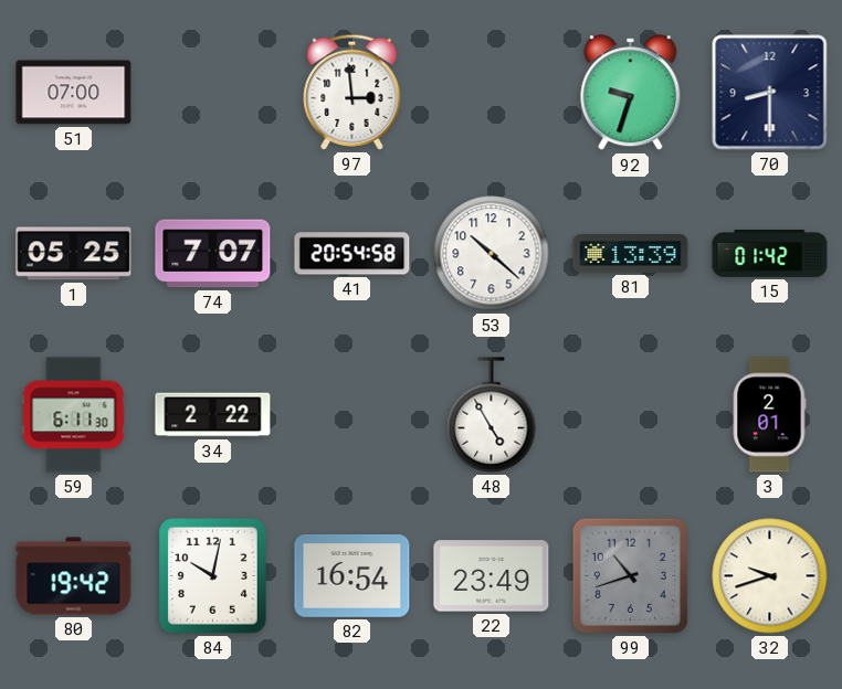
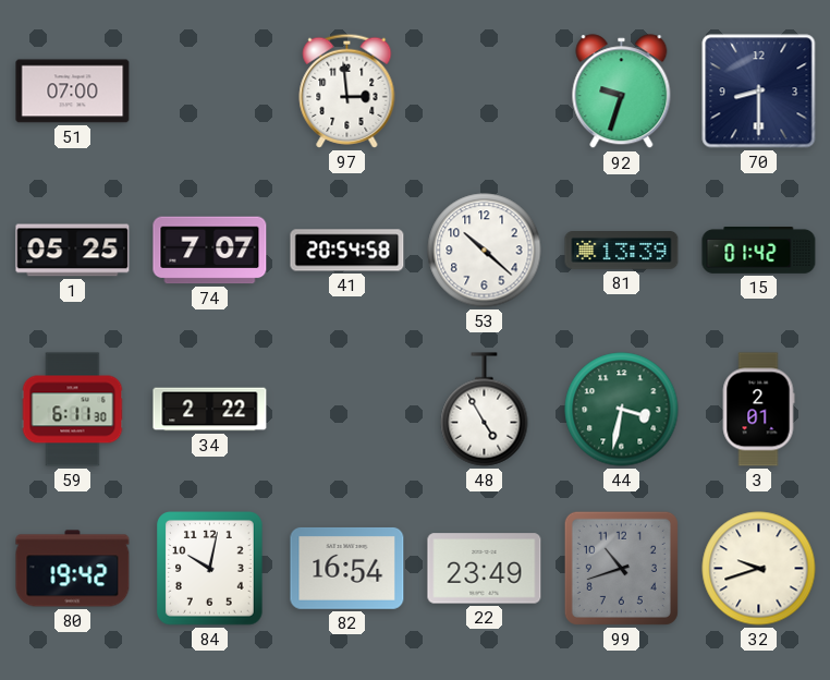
44: none -> 3:32
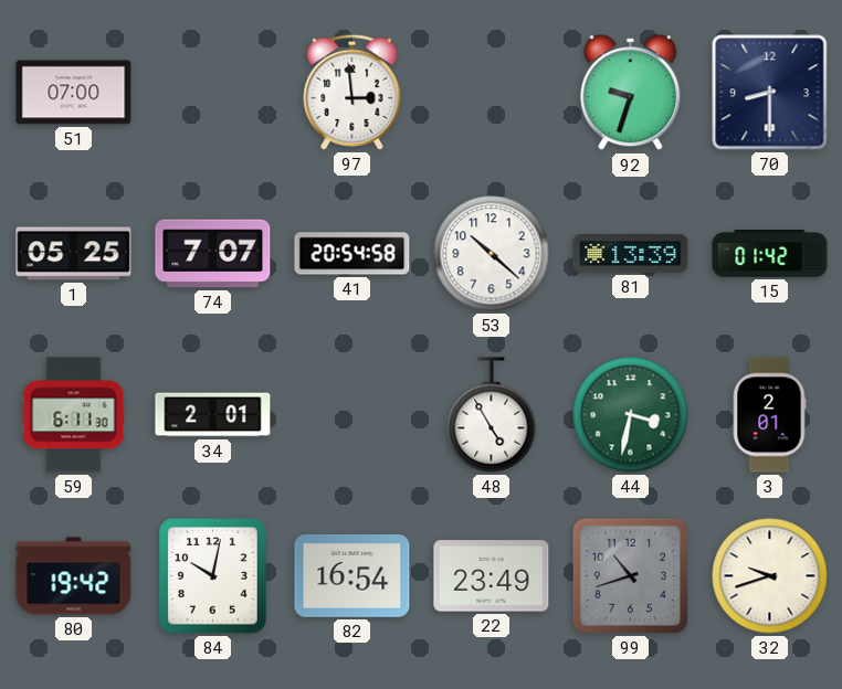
34: 2:22 -> 2:01
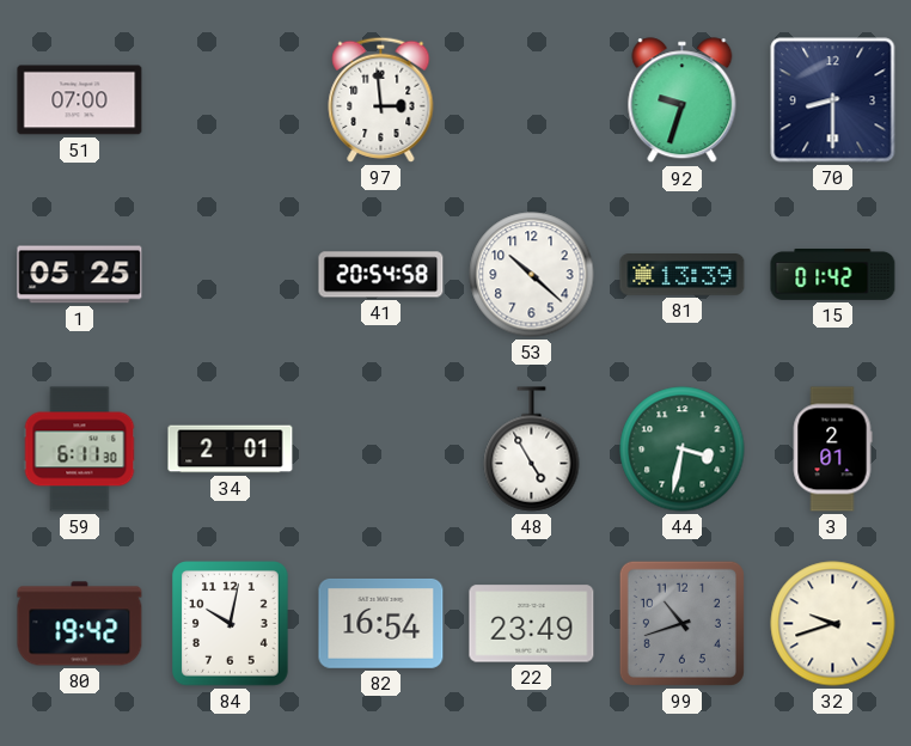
74: 7:07 -> none
